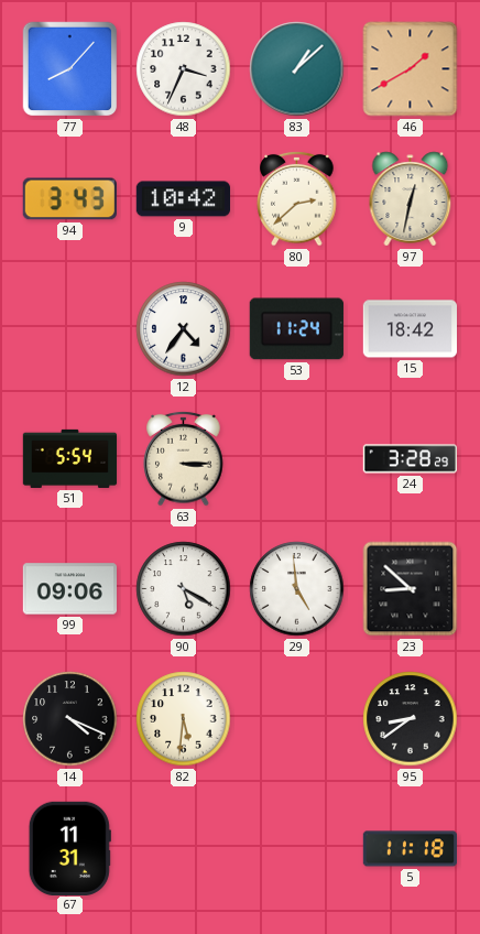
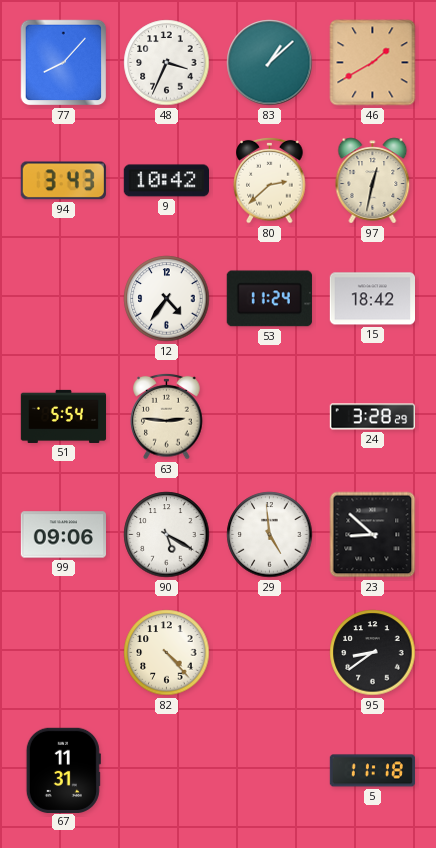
63: 3:15 -> 2:46
14: 4:19 -> none
82: 5:31 -> 4:23
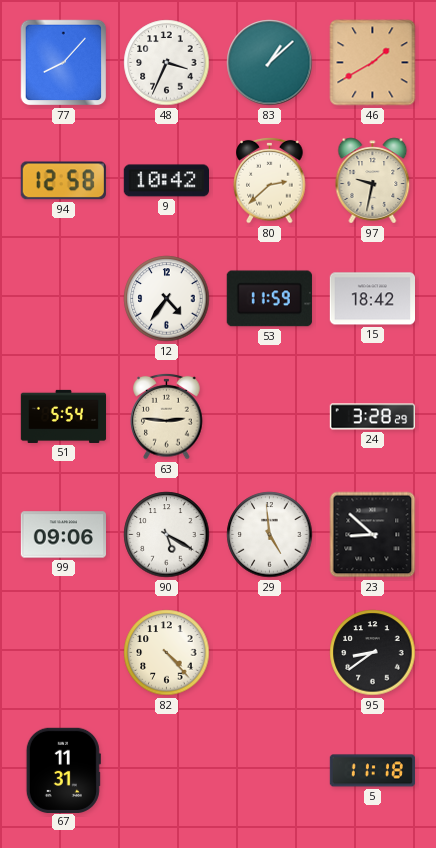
94: 3:43 -> 12:58
97: 12:32 -> 9:32
53: 11:24 -> 11:59
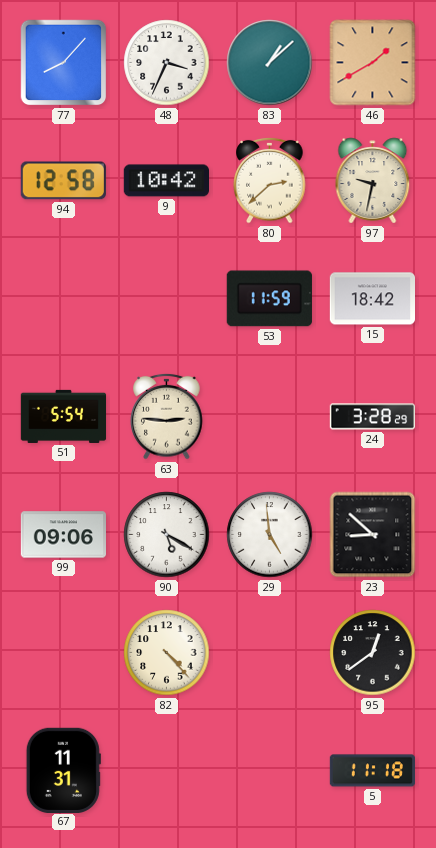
12: 4:36 -> none
95: 8:39 -> 12:39
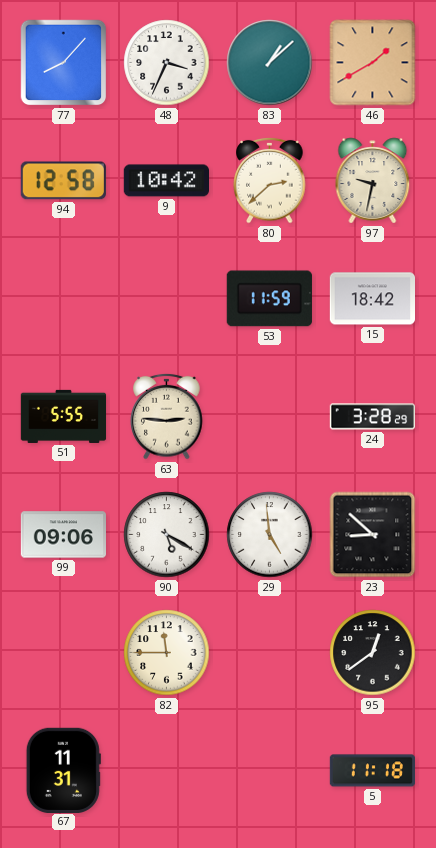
51: 5:54 -> 5:55
82: 4:23 -> 11:45
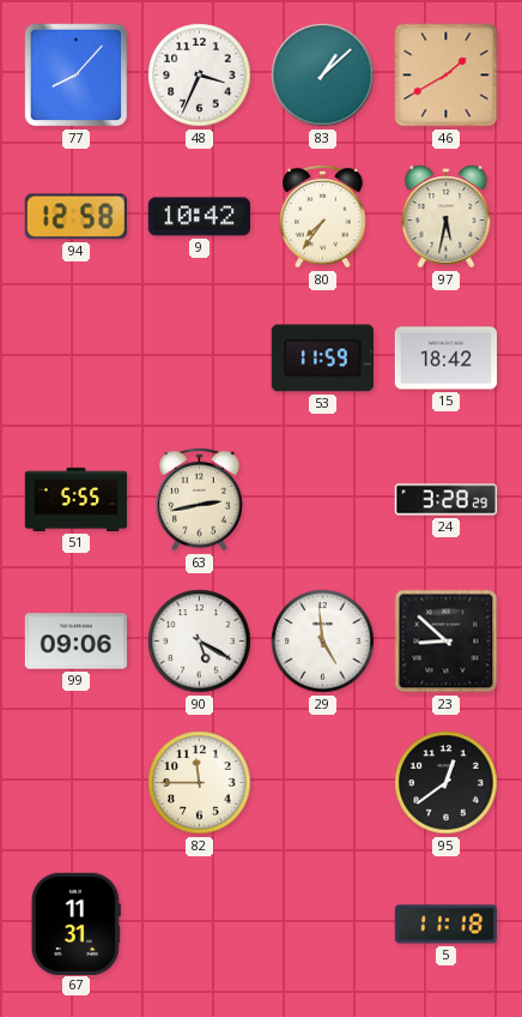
80: 2:38 -> 7:36
97: 9:32 -> 5:32
63: 2:46 -> 2:43
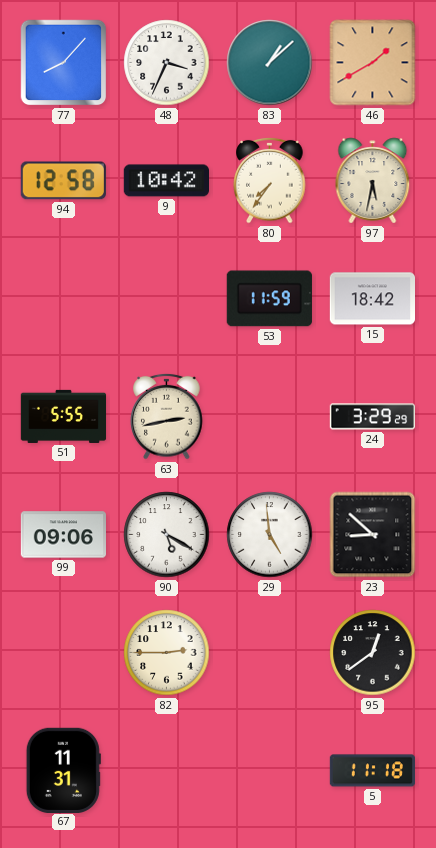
24: 3:28 -> 3:29
82: 11:45 -> 2:45
